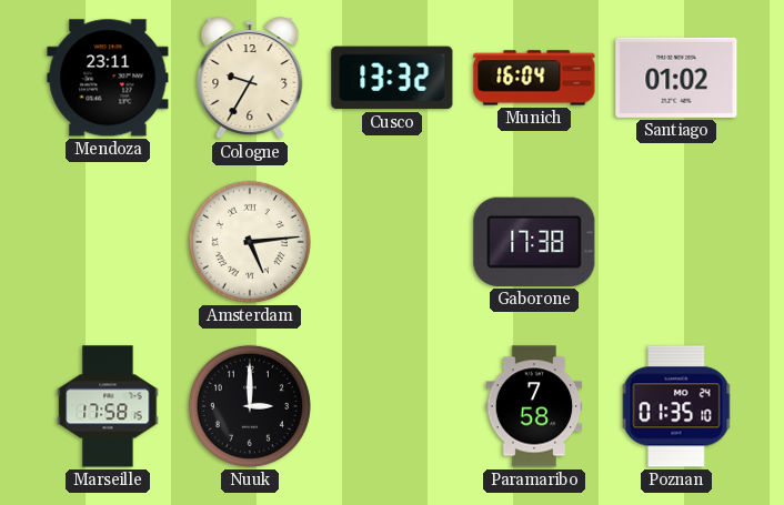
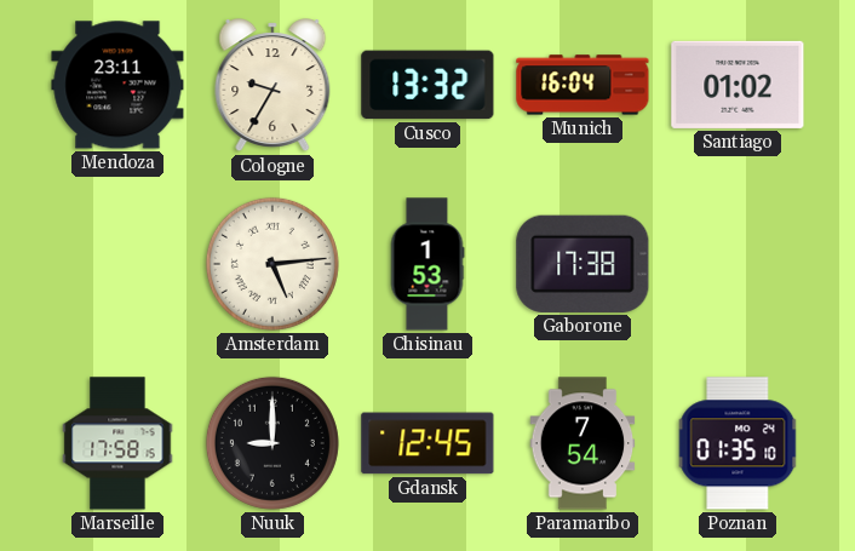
Chisinau: none -> 1:53
Nuuk: 3:00 -> 9:00
Gdansk: none -> 12:45
Paramaribo: 7:58 -> 7:54
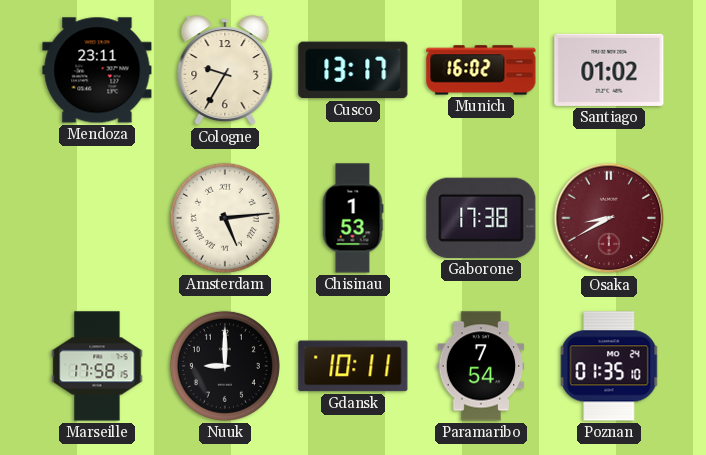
Cusco: 13:32 -> 13:17
Munich: 16:04 -> 16:02
Osaka: none -> 8:40
Gdansk: 12:45 -> 10:11
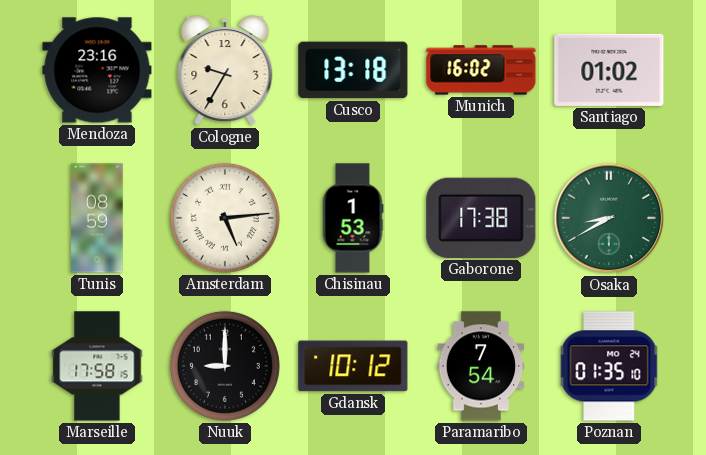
Mendoza: 23:11 -> 23:16
Cusco: 13:17 -> 13:18
Tunis: none -> 08:59
Osaka dial: burgundy -> green
Gdansk: 10:11 -> 10:12
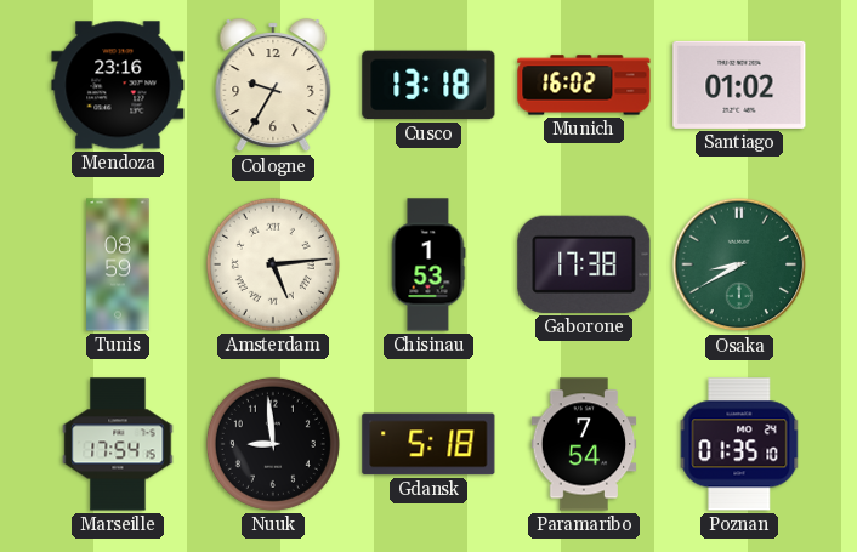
Marseille: 17:58 -> 17:54
Nuuk: 9:00 -> 8:59
Gdansk: 10:12 -> 5:18
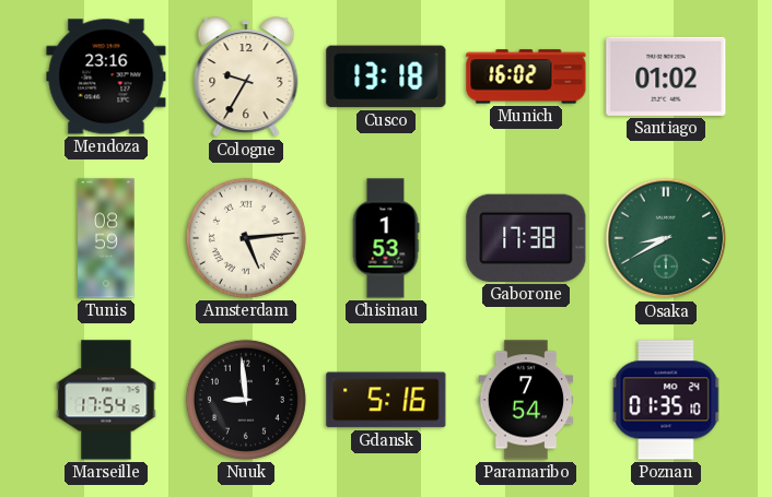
Gdansk: 5:18 -> 5:16
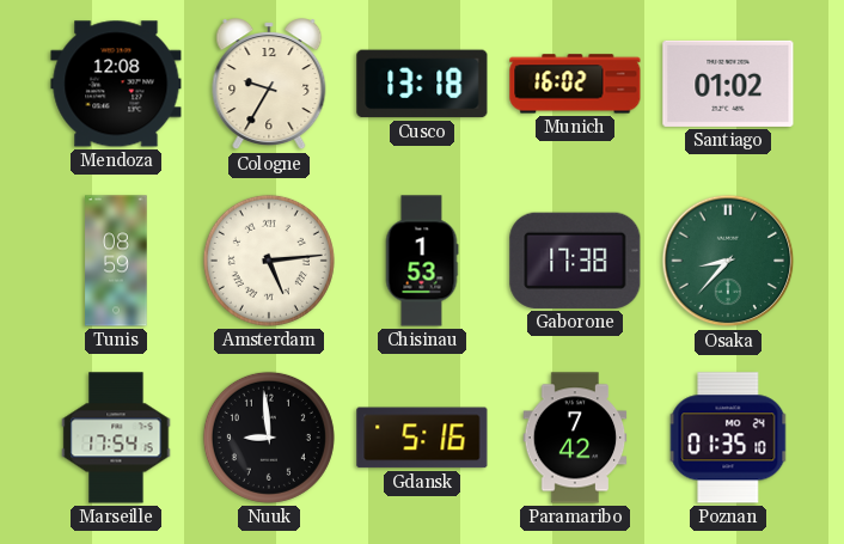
Mendoza: 23:16 -> 12:08
Osaka: 8:40 -> 8:37
Paramaribo: 7:54 -> 7:42
